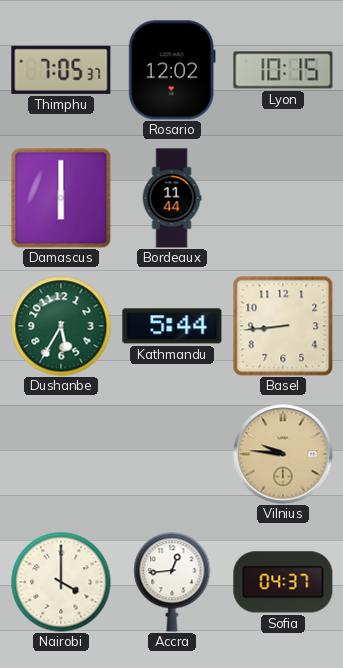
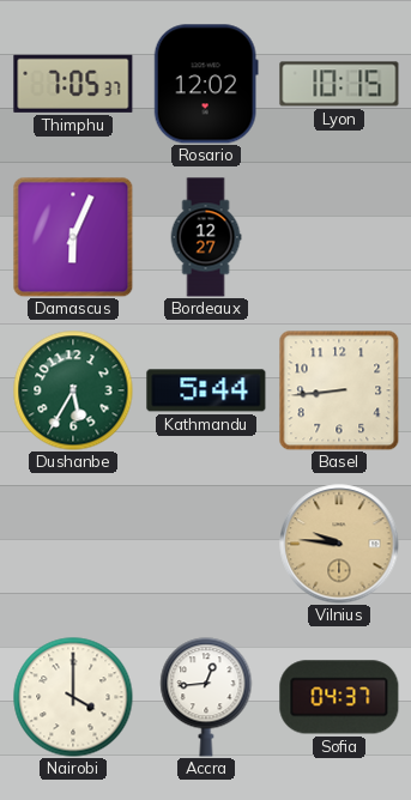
Damascus: 6:00 -> 6:04
Bordeaux: 11:44 -> 12:27
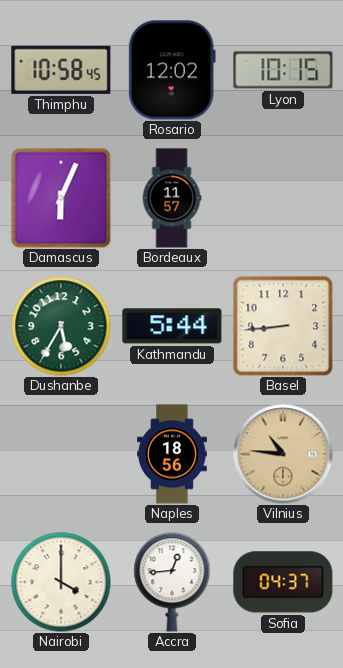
Thimphu: 7:05 -> 10:58
Bordeaux: 12:27 -> 11:57
Naples: none -> 18:56
Vilnius: 9:46 -> 10:46
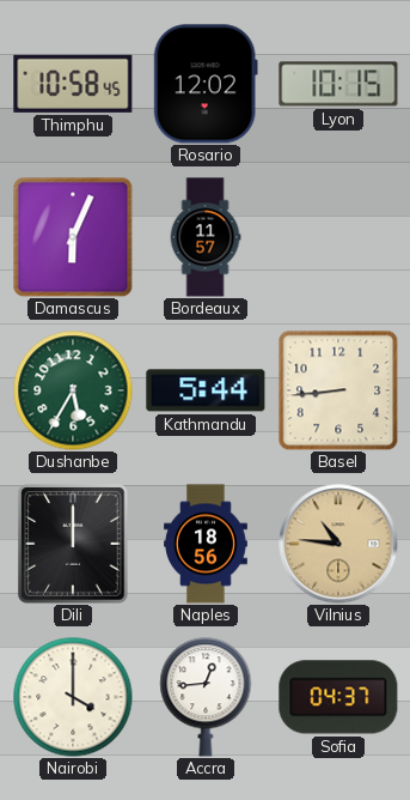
Dili: none -> 12:00
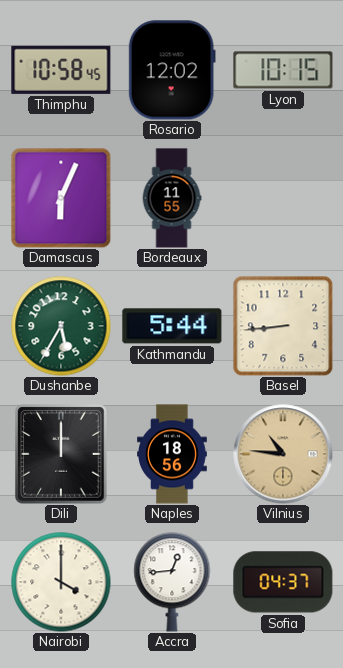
Bordeaux: 11:57 -> 11:55
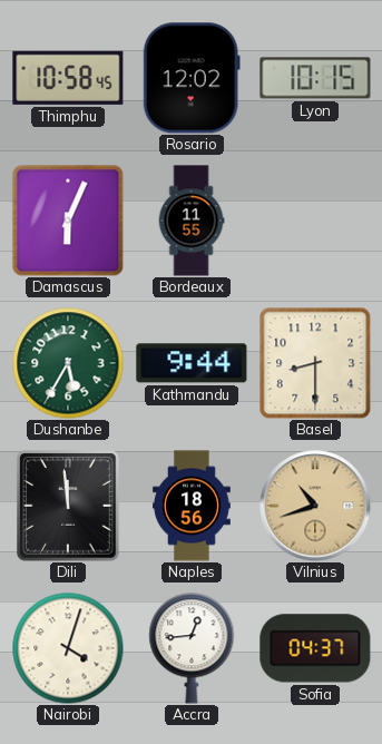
Kathmandu: 5:44 -> 9:44
Basel: 8:44 -> 8:30
Dili: 12:00 -> 11:59
Vilnius: 10:46 -> 10:42
Nairobi: 4:00 -> 4:03
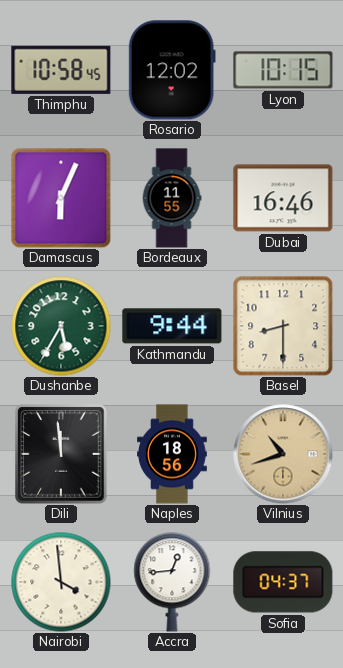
Dubai: none -> 16:46
Nairobi: 4:03 -> 3:59
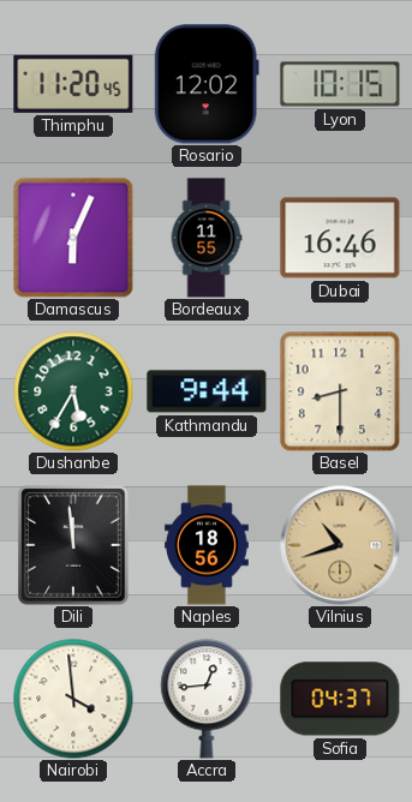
Thimphu: 10:58 -> 11:20
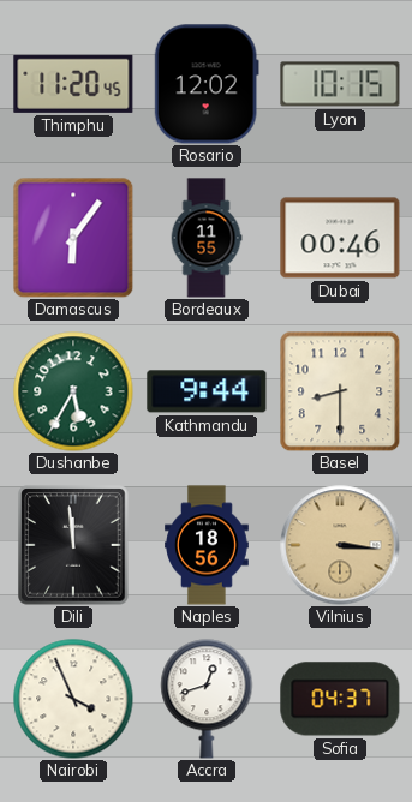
Damascus: 6:04 -> 6:06
Dubai: 16:46 -> 00:46
Vilnius: 10:42 -> 3:16
Nairobi: 3:59 -> 3:56
Accra: 12:44 -> 12:42
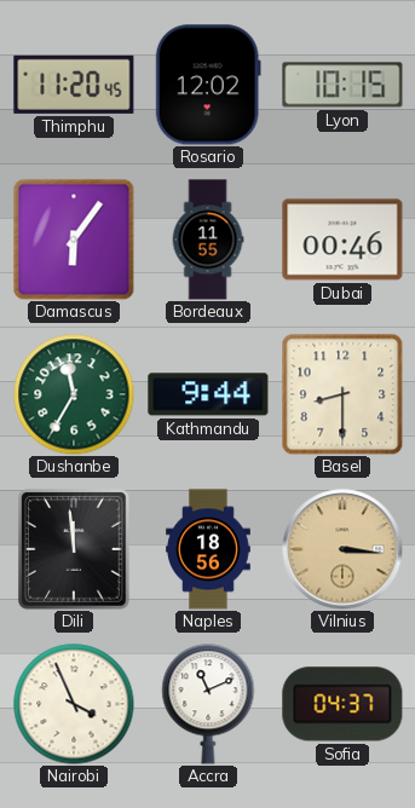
Dushanbe: 5:35 -> 11:35
Accra: 12:42 -> 11:11
